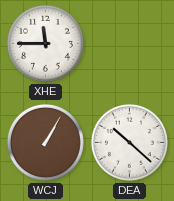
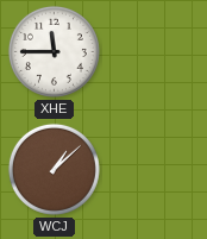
WCJ: 1:05 -> 1:08
DEA: 10:22 -> none
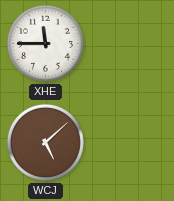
WCJ: 1:08 -> 5:08
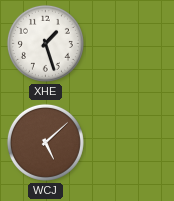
XHE: 11:45 -> 1:27
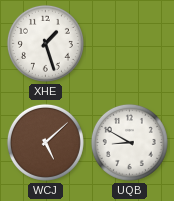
UQB: none -> 8:50
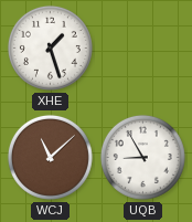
WCJ: 5:08 -> 11:08
UQB: 8:50 -> 8:55
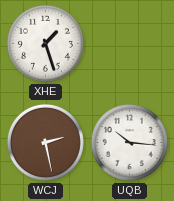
WCJ: 11:08 -> 2:28
UQB: 8:55 -> 10:16
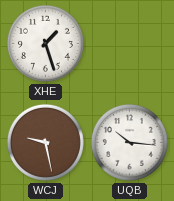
WCJ: 2:28 -> 9:28
